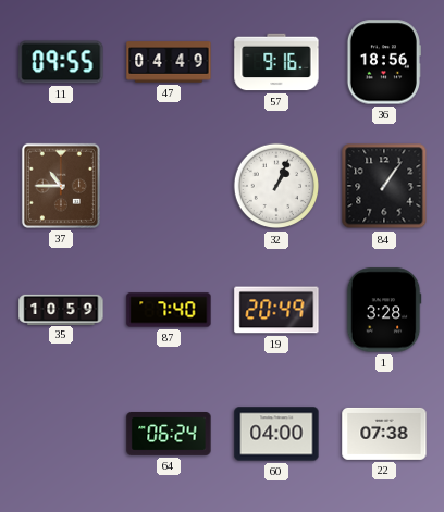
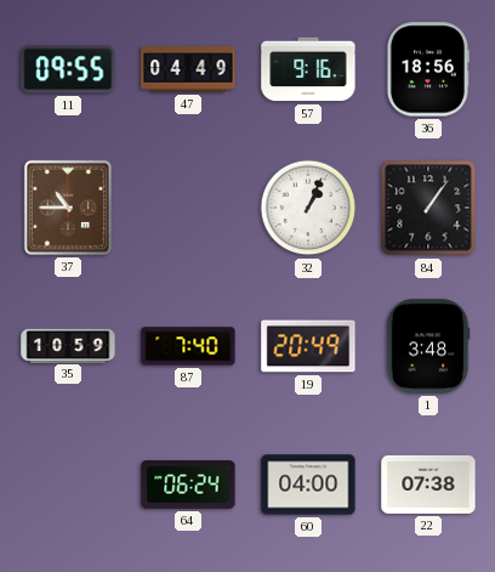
1: 3:28 -> 3:48
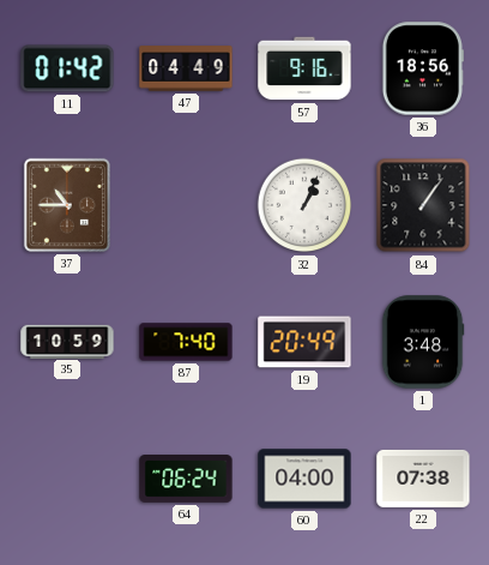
11: 09:55 -> 01:42
